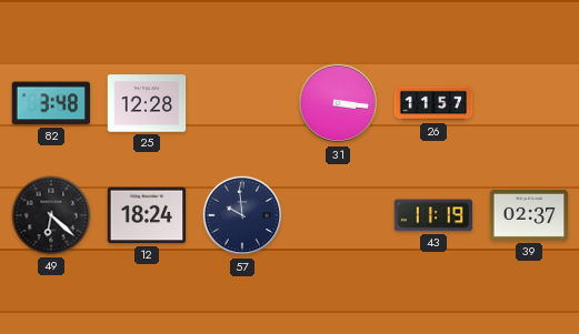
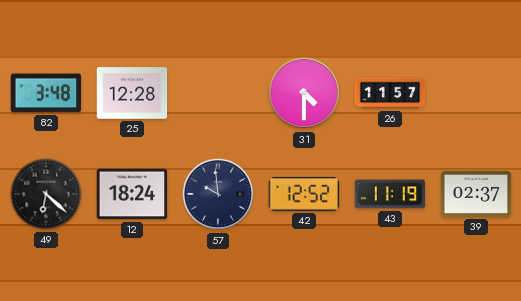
31: 3:16 -> 4:30
42: none -> 12:52
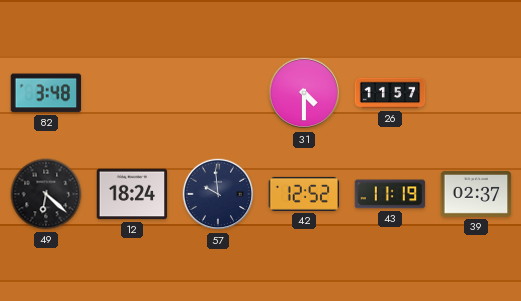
25: 12:28 -> none
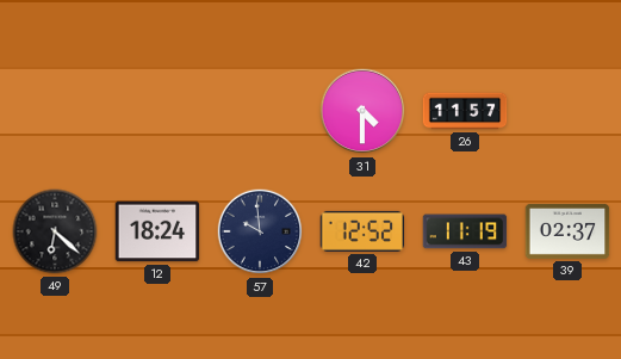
82: 3:48 -> none
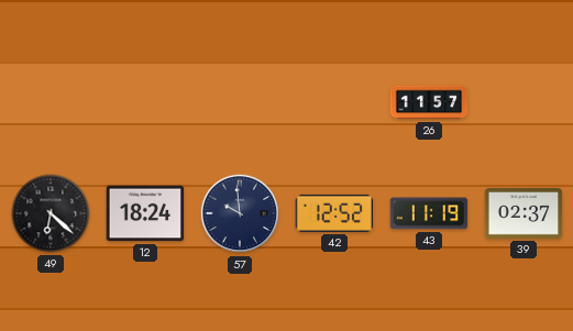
31: 4:30 -> none
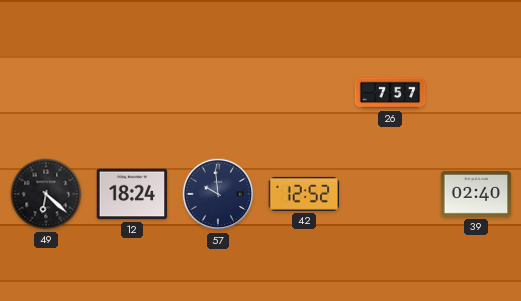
26: 11:57 -> 7:57
43: 11:19 -> none
39: 02:37 -> 02:40
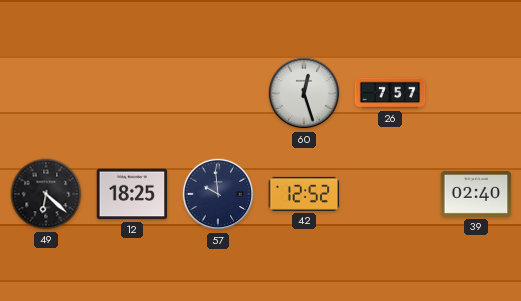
60: none -> 12:27
12: 18:24 -> 18:25
